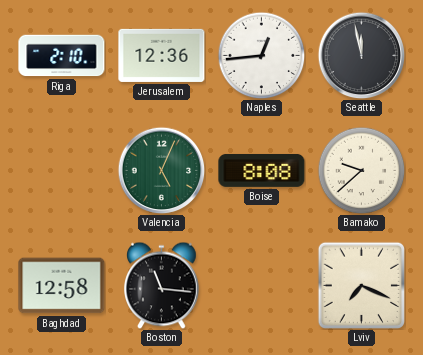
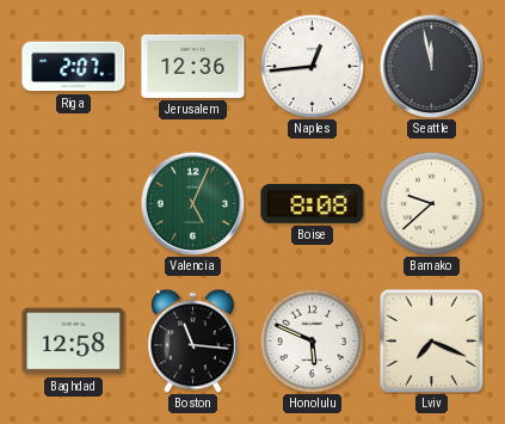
Riga: 2:10 -> 2:07
Honolulu: none -> 5:49
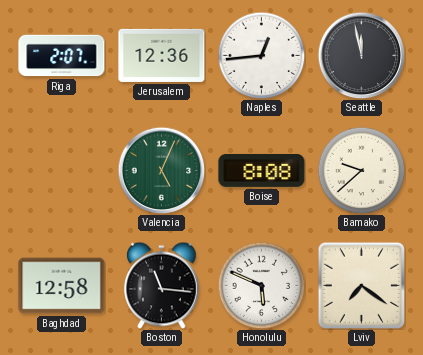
Lviv: 7:19 -> 7:21
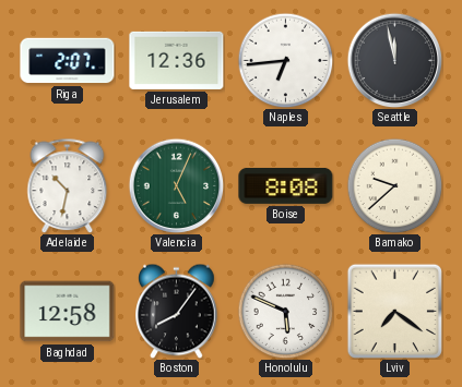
Naples: 12:44 -> 6:44
Adelaide: none -> 10:32
Boston: 11:16 -> 8:06
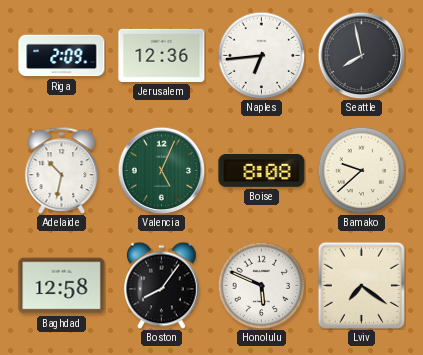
Riga: 2:07 -> 2:09
Seattle: 11:58 -> 7:58
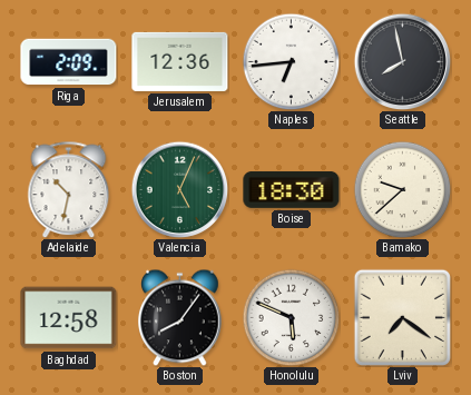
Boise: 8:08 -> 18:30
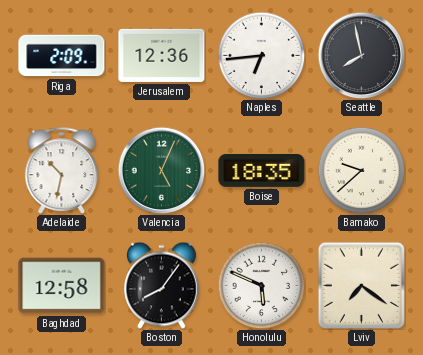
Boise: 18:30 -> 18:35
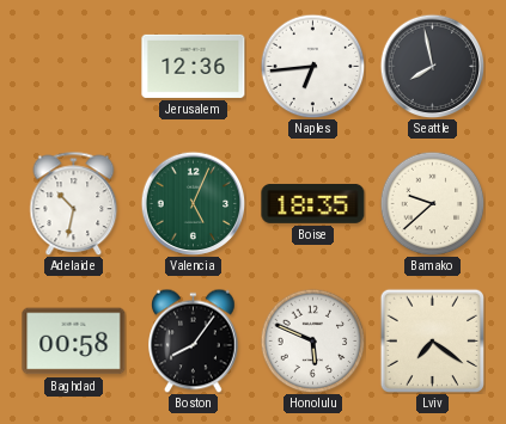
Riga: 2:09 -> none
Baghdad: 12:58 -> 00:58
